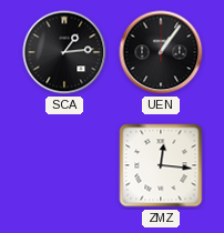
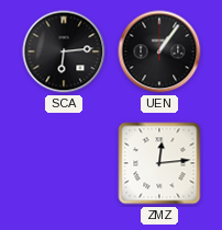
SCA: 1:14 -> 6:14
ZMZ: 12:16 -> 12:14
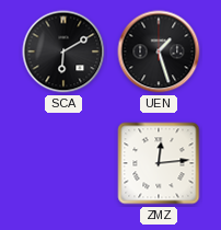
SCA: 6:14 -> 6:10
UEN: 1:06 -> 1:27
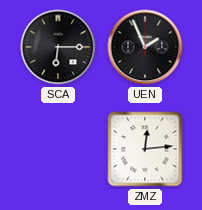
SCA: 6:10 -> 6:15
UEN: 1:27 -> 1:56
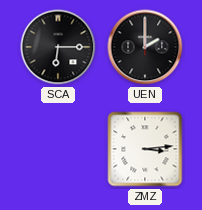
UEN: 1:56 -> 2:00
ZMZ: 12:14 -> 3:14
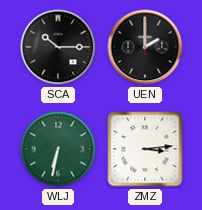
SCA: 6:15 -> 10:15
WLJ: none -> 6:32
